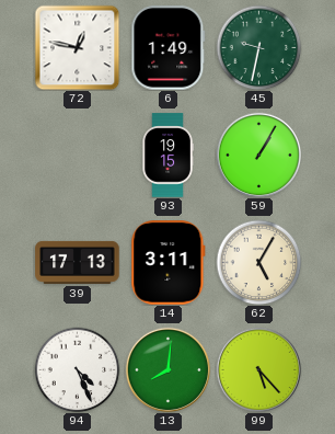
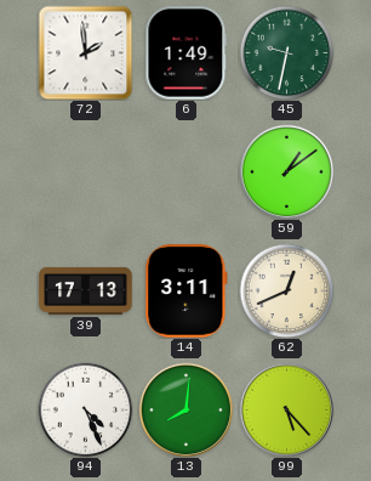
72: 12:47 -> 1:59
93: 19:15 -> none
59: 1:05 -> 1:09
62: 5:05 -> 12:41
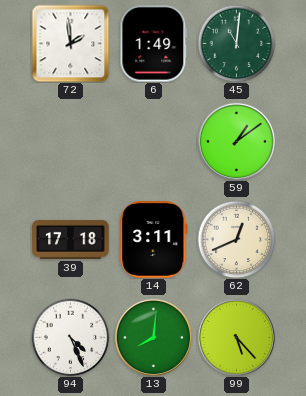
45: 9:32 -> 11:01
39: 17:13 -> 17:18
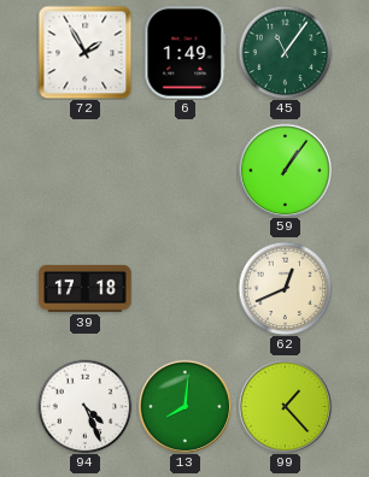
72: 1:59 -> 1:55
45: 11:01 -> 11:06
59: 1:09 -> 1:06
14: 3:11 -> none
99: 5:23 -> 1:23
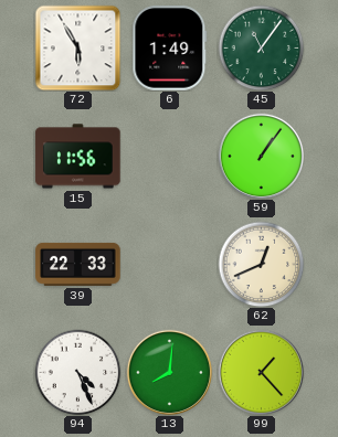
72: 1:55 -> 5:55
15: none -> 11:56
39: 17:18 -> 22:33
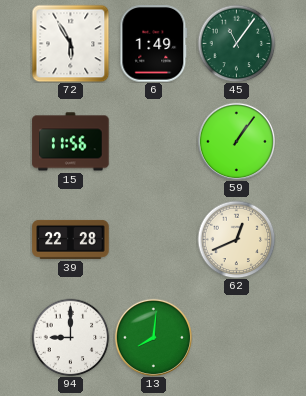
39: 22:33 -> 22:28
94: 4:26 -> 9:00
99: 1:23 -> none
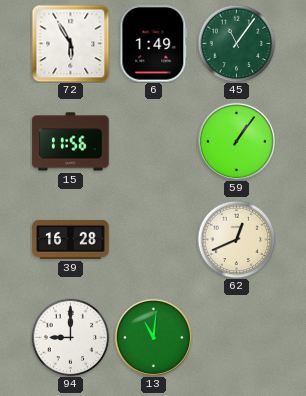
39: 22:28 -> 16:28
13: 8:01 -> 11:01
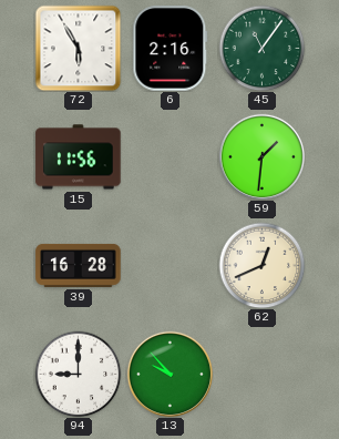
6: 1:49 -> 2:16
59: 1:06 -> 1:31
13: 11:01 -> 9:53
